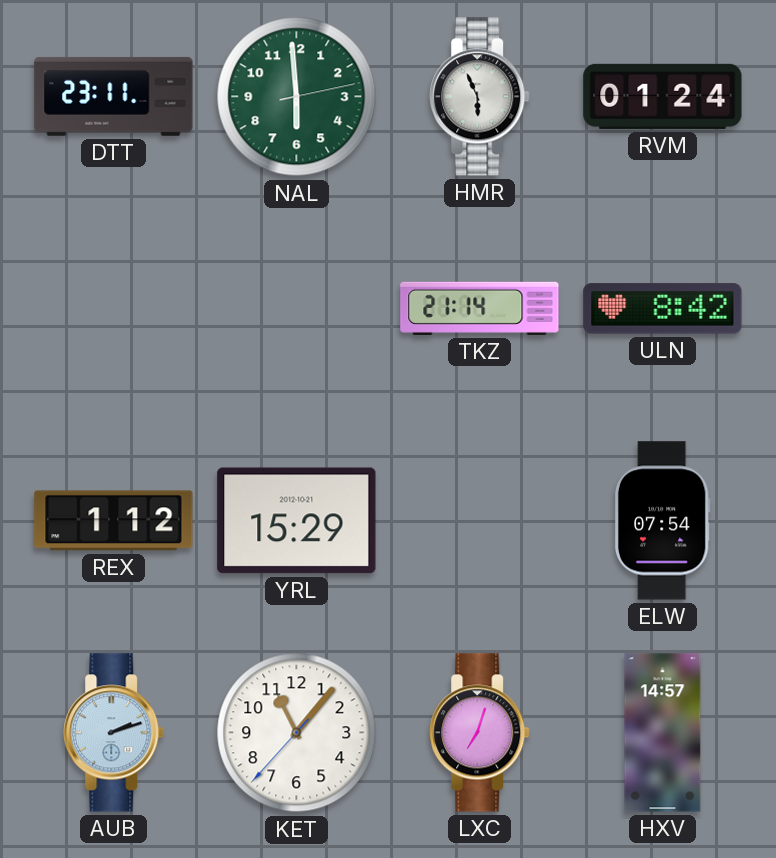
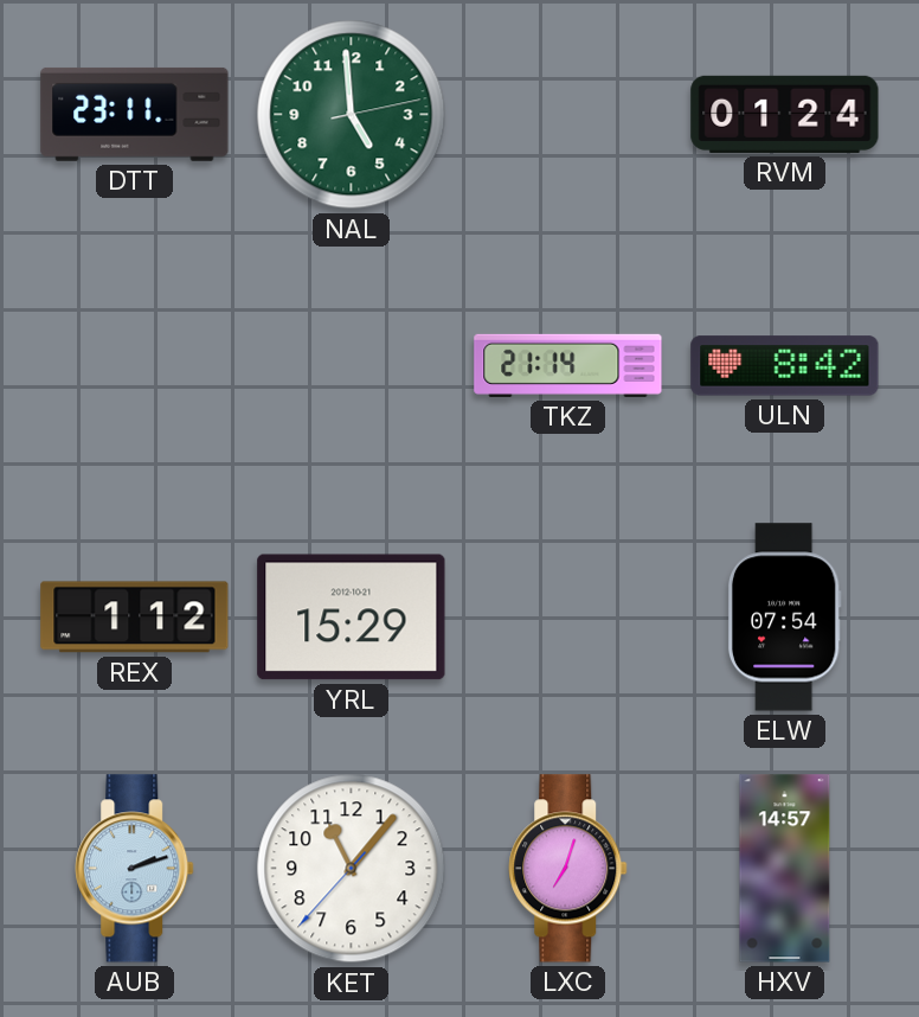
NAL: 5:59 -> 4:59
HMR: 5:56 -> none
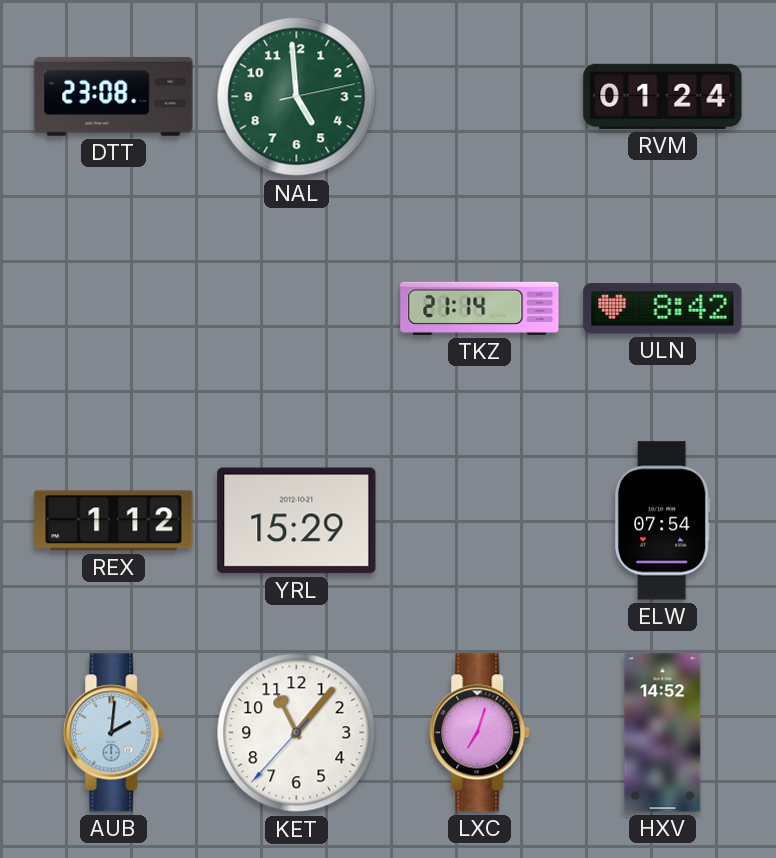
DTT: 23:11 -> 23:08
AUB: 2:12 -> 2:01
HXV: 14:57 -> 14:52
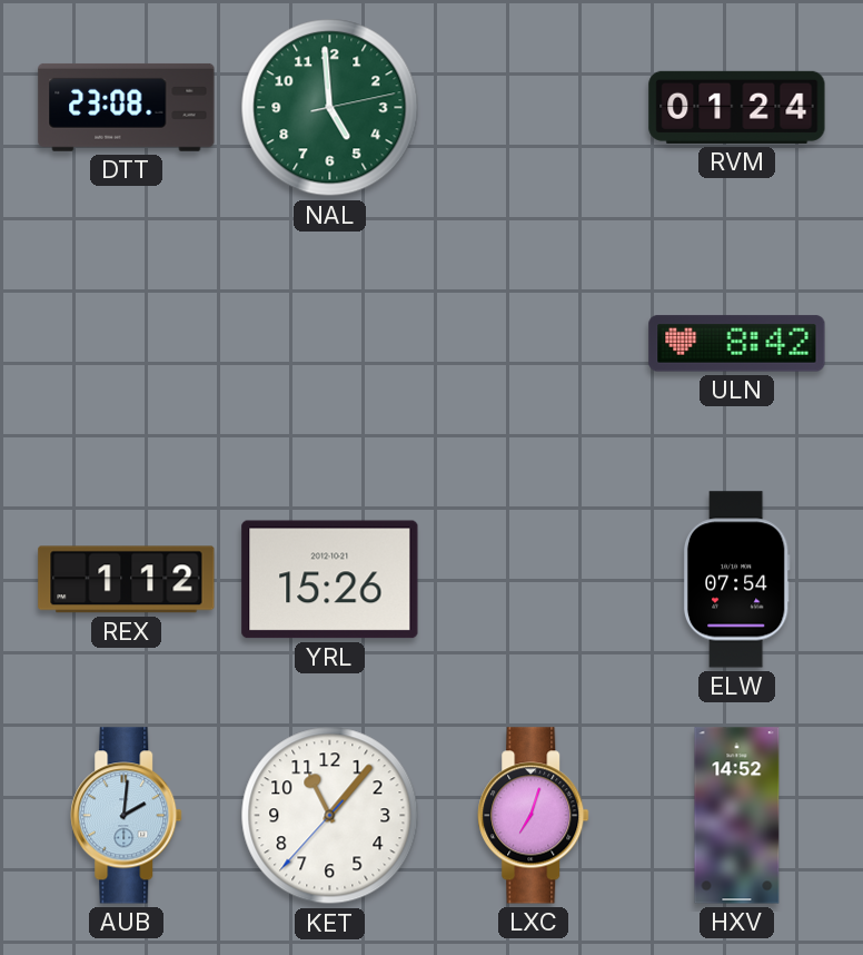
TKZ: 21:14 -> none
YRL: 15:29 -> 15:26
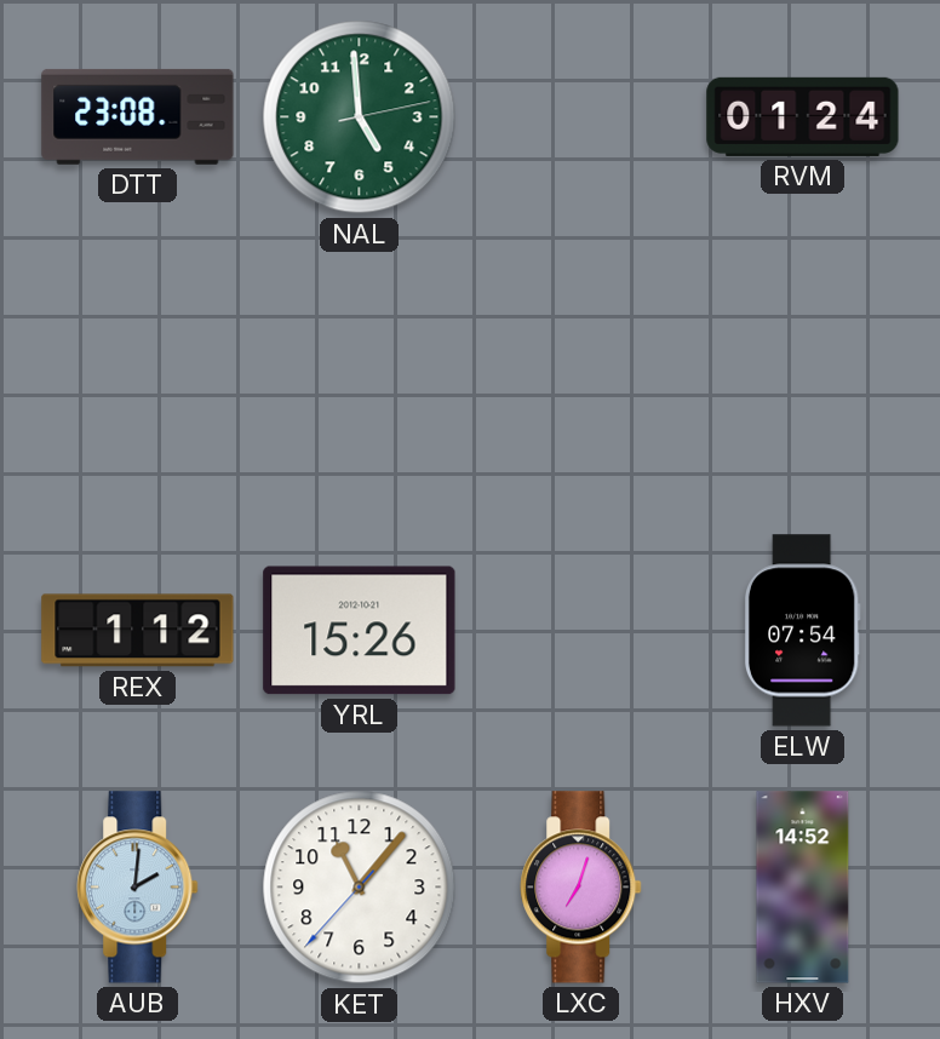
ULN: 8:42 -> none
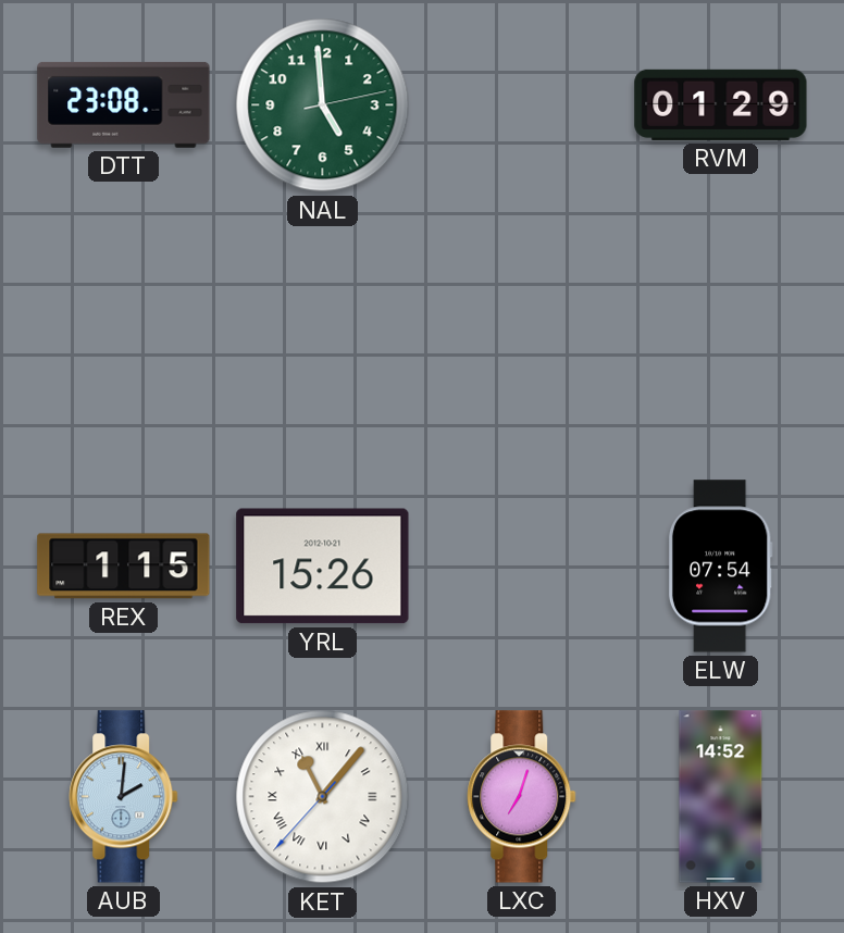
RVM: 01:24 -> 01:29
REX: 1:12 -> 1:15
KET numerals: Arabic -> Roman
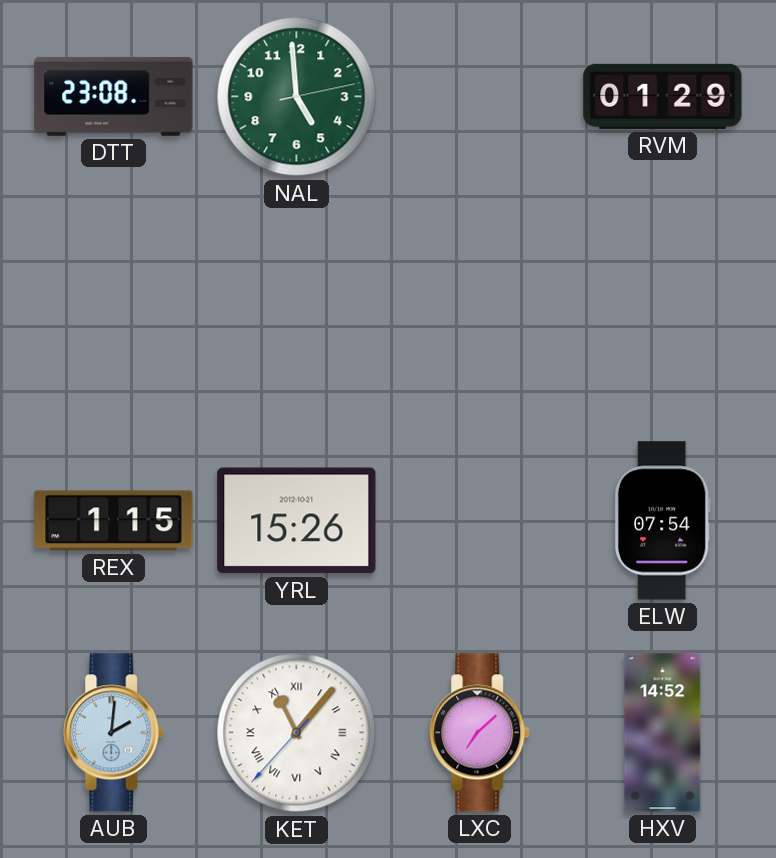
LXC: 7:03 -> 7:08
